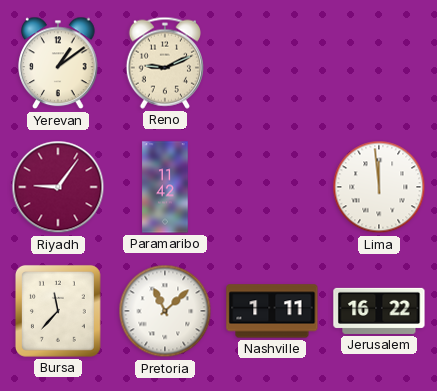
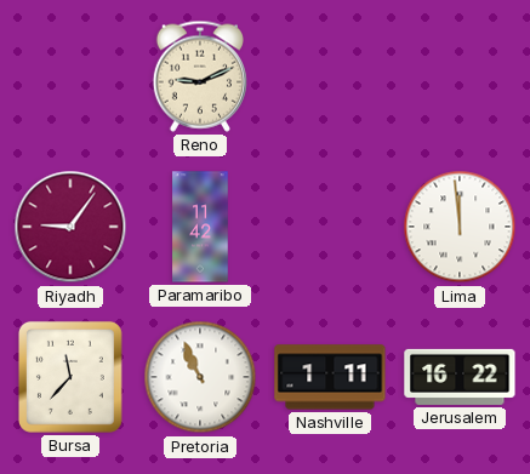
Yerevan: 1:09 -> none
Pretoria: 11:08 -> 10:56
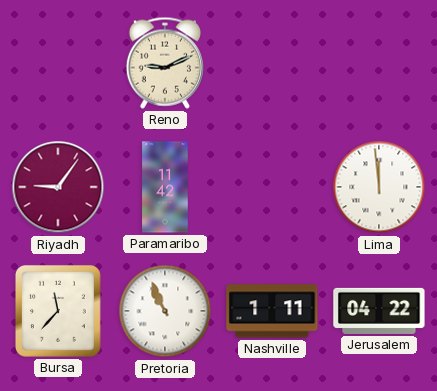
Jerusalem: 16:22 -> 04:22
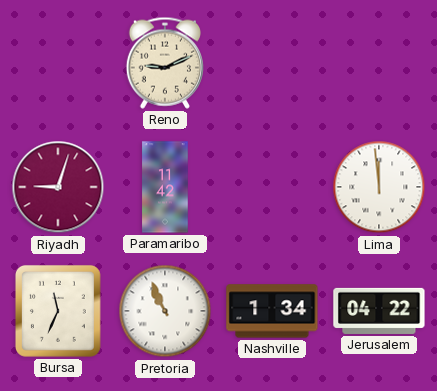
Riyadh: 9:06 -> 9:03
Bursa: 11:37 -> 11:34
Nashville: 1:11 -> 1:34
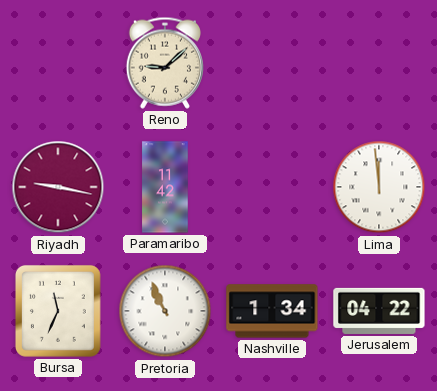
Reno: 9:11 -> 9:08
Riyadh: 9:03 -> 9:17
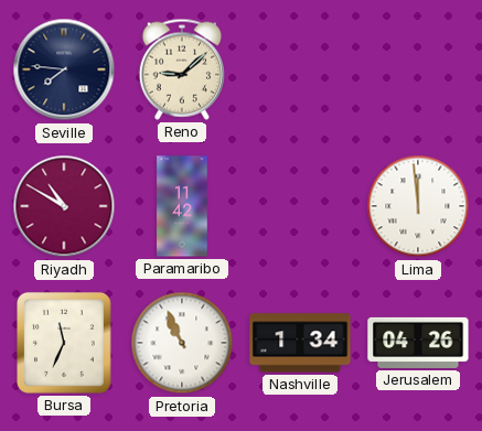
Seville: none -> 7:46
Riyadh: 9:17 -> 10:50
Jerusalem: 04:22 -> 04:26
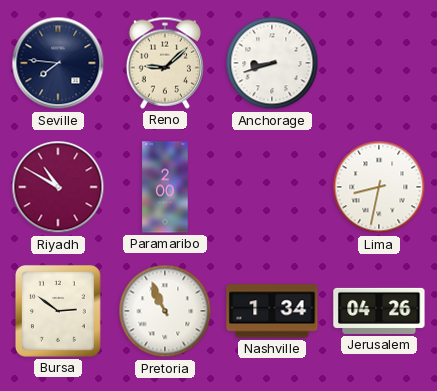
Anchorage: none -> 8:42
Paramaribo: 11:42 -> 2:00
Lima: 11:59 -> 8:32
Bursa: 11:34 -> 2:51
